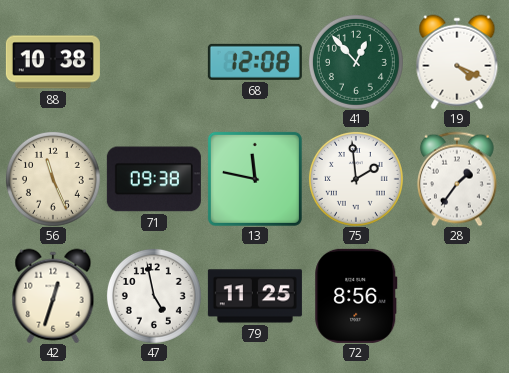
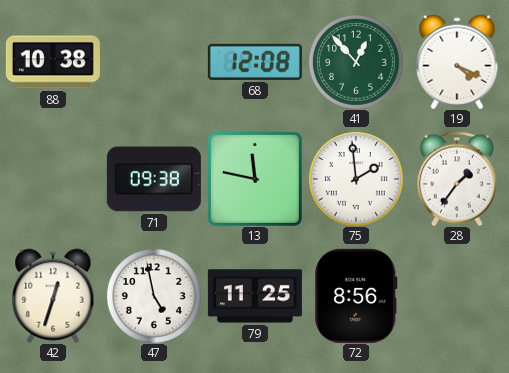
56: 11:26 -> none
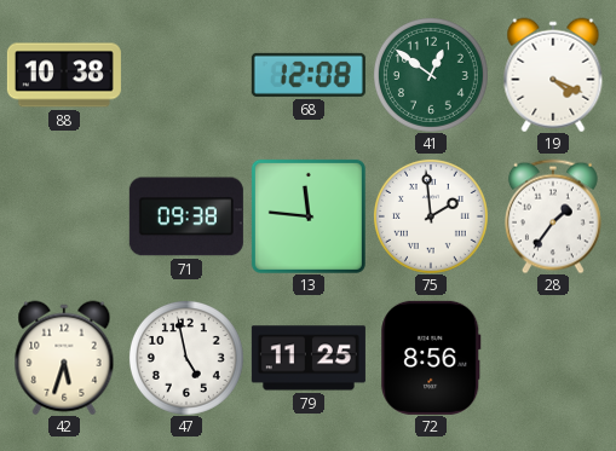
41: 12:53 -> 12:51
13: 11:47 -> 11:46
42: 12:33 -> 5:33
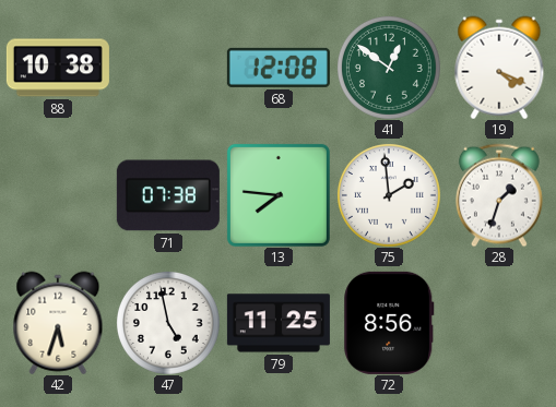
71: 09:38 -> 07:38
13: 11:46 -> 7:46
28: 1:36 -> 1:33
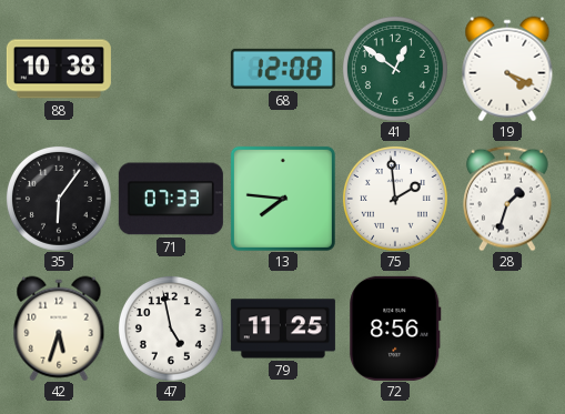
35: none -> 6:06
71: 07:38 -> 07:33
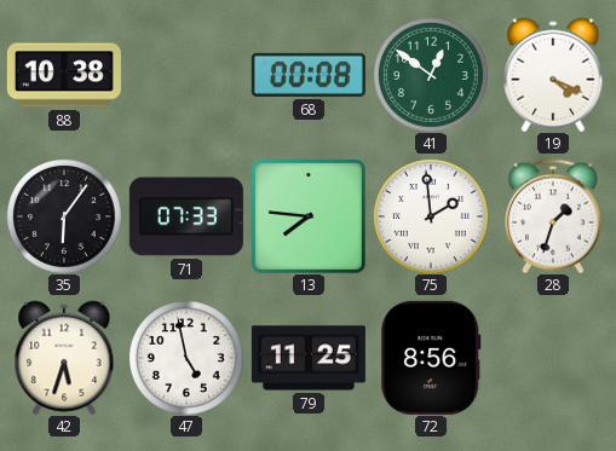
68: 12:08 -> 00:08
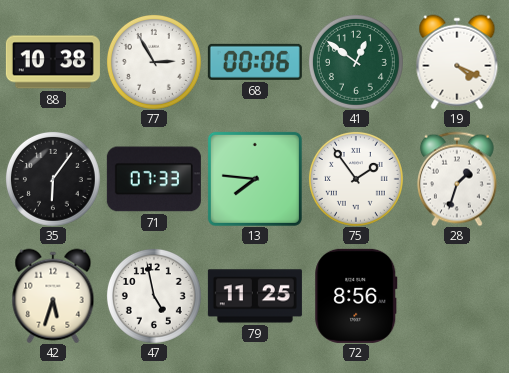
77: none -> 2:55
68: 00:08 -> 00:06
75: 1:59 -> 1:54
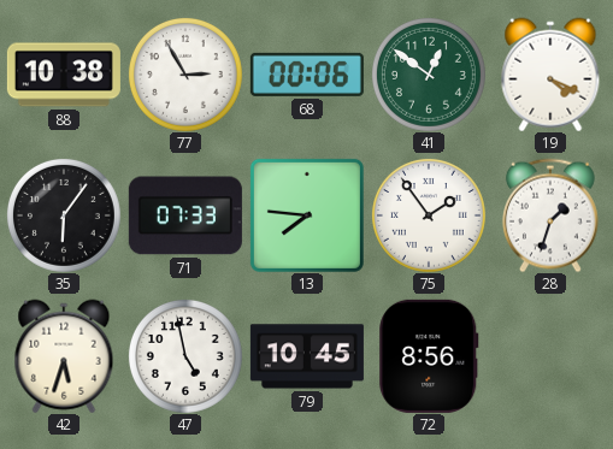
79: 11:25 -> 10:45
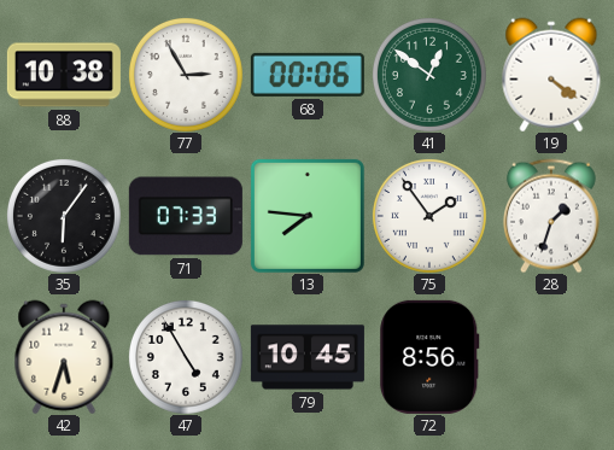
19: 4:19 -> 4:21
47: 4:58 -> 4:55
